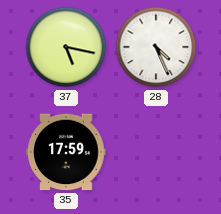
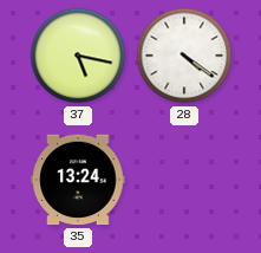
28: 4:26 -> 4:21
35: 17:59 -> 13:24
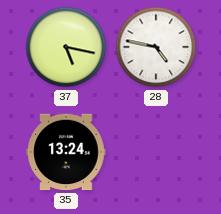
28: 4:21 -> 4:47
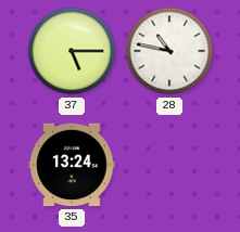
37: 5:17 -> 5:15
28: 4:47 -> 10:47
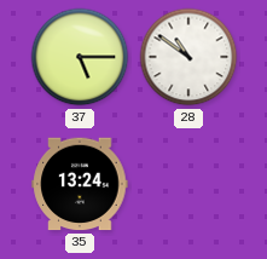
28: 10:47 -> 10:51
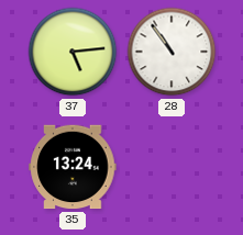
37: 5:15 -> 5:14
28: 10:51 -> 10:54
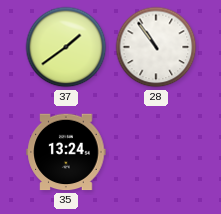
37: 5:14 -> 1:39
